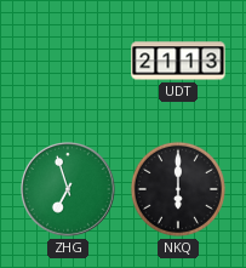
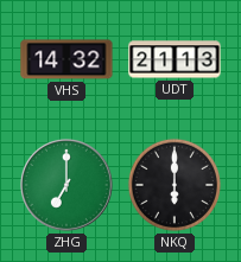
VHS: none -> 14:32
ZHG: 6:57 -> 7:00
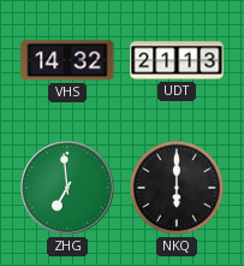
ZHG: 7:00 -> 6:59
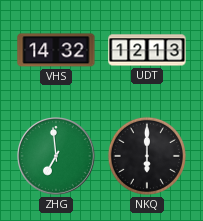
UDT: 21:13 -> 12:13
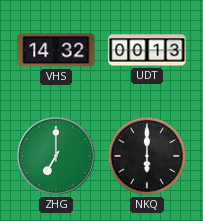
UDT: 12:13 -> 00:13
ZHG: 6:59 -> 7:00
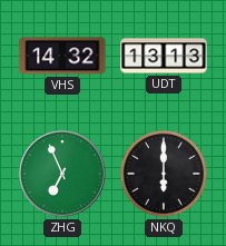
UDT: 00:13 -> 13:13
ZHG: 7:00 -> 6:56
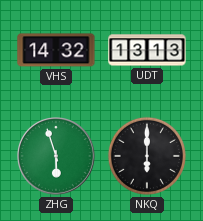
ZHG: 6:56 -> 5:57
